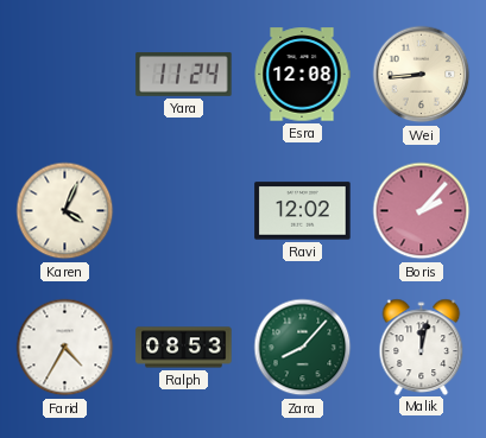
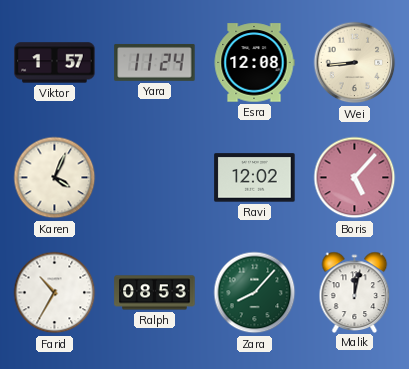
Viktor: none -> 1:57
Boris: 2:07 -> 5:07
Farid: 4:35 -> 10:35
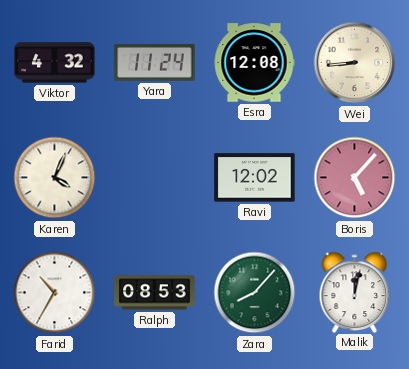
Viktor: 1:57 -> 4:32
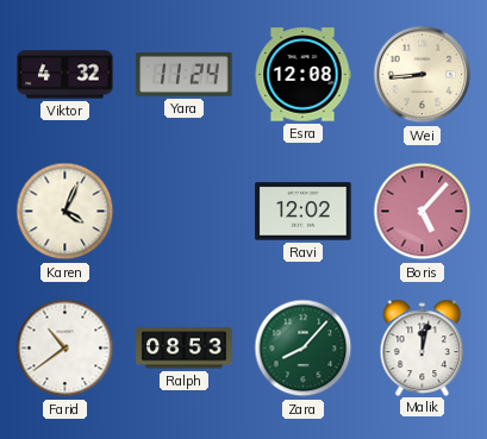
Farid: 10:35 -> 10:39
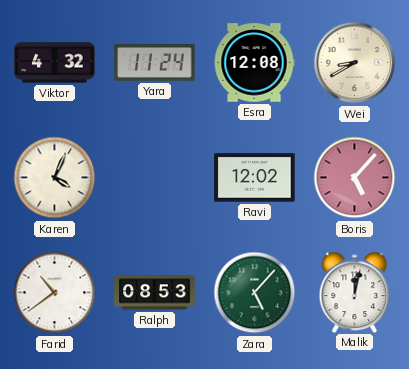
Wei: 8:44 -> 8:40
Zara: 8:07 -> 5:07
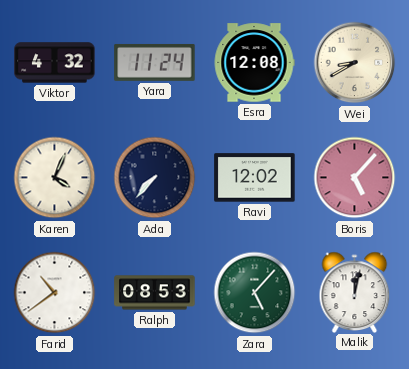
Ada: none -> 7:37
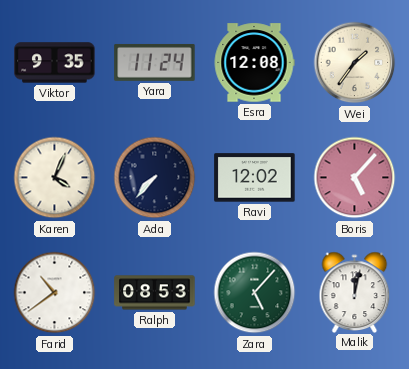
Viktor: 4:32 -> 9:35
Wei: 8:40 -> 1:36
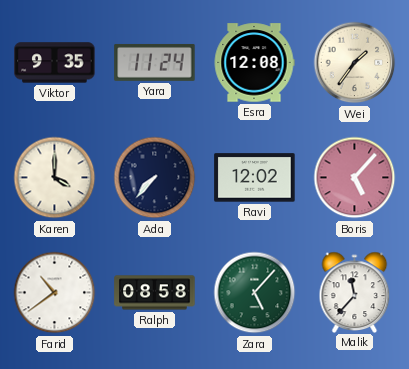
Karen: 4:04 -> 4:00
Ralph: 08:53 -> 08:58
Malik: 12:02 -> 11:37
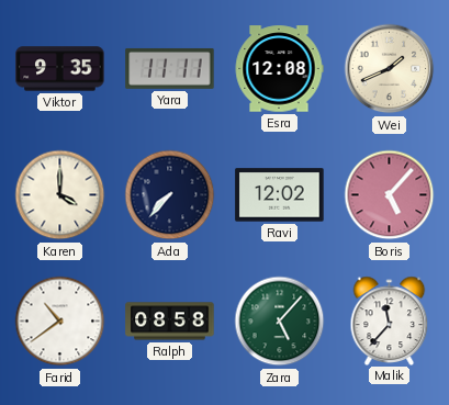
Yara: 11:24 -> 11:11
Wei: 1:36 -> 1:41
